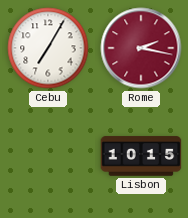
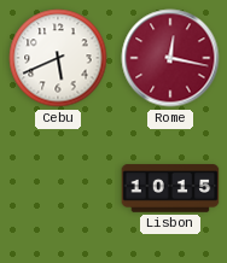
Cebu: 7:05 -> 5:41
Rome: 2:17 -> 12:17
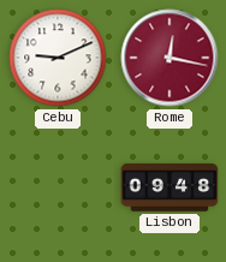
Cebu: 5:41 -> 9:11
Lisbon: 10:15 -> 09:48
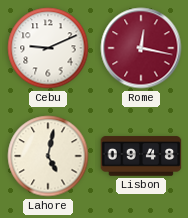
Lahore: none -> 5:02
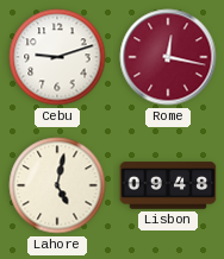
Cebu: 9:11 -> 9:12
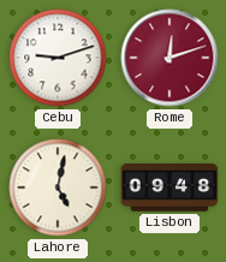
Rome: 12:17 -> 12:12
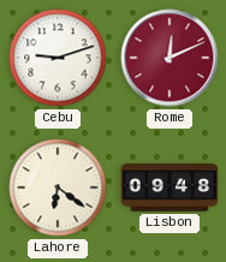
Rome: 12:12 -> 12:11
Lahore: 5:02 -> 6:21
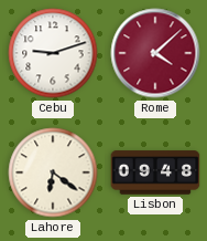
Rome: 12:11 -> 4:08
